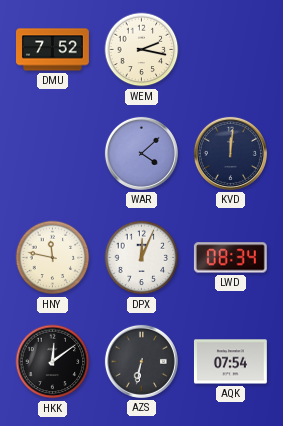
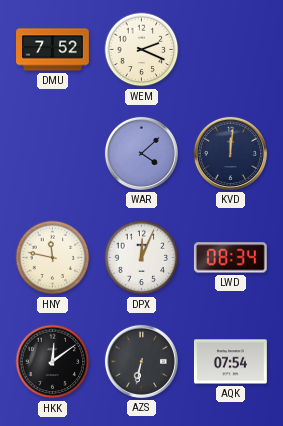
WEM: 2:17 -> 2:19
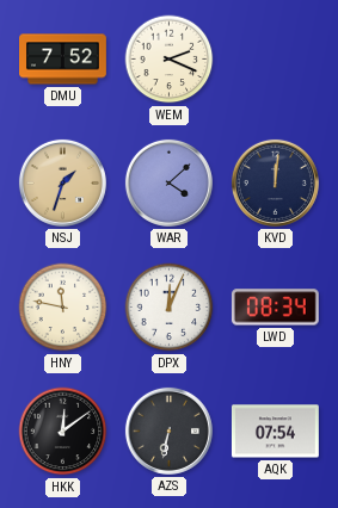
NSJ: none -> 1:33
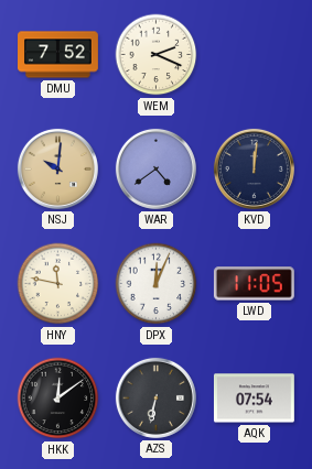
NSJ: 1:33 -> 10:01
WAR: 4:08 -> 4:39
LWD: 08:34 -> 11:05
